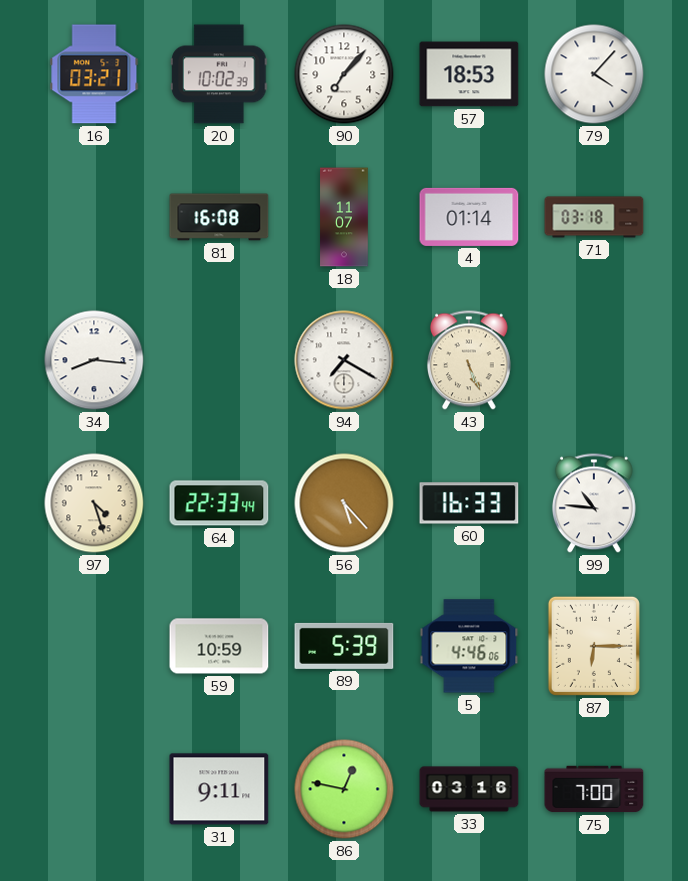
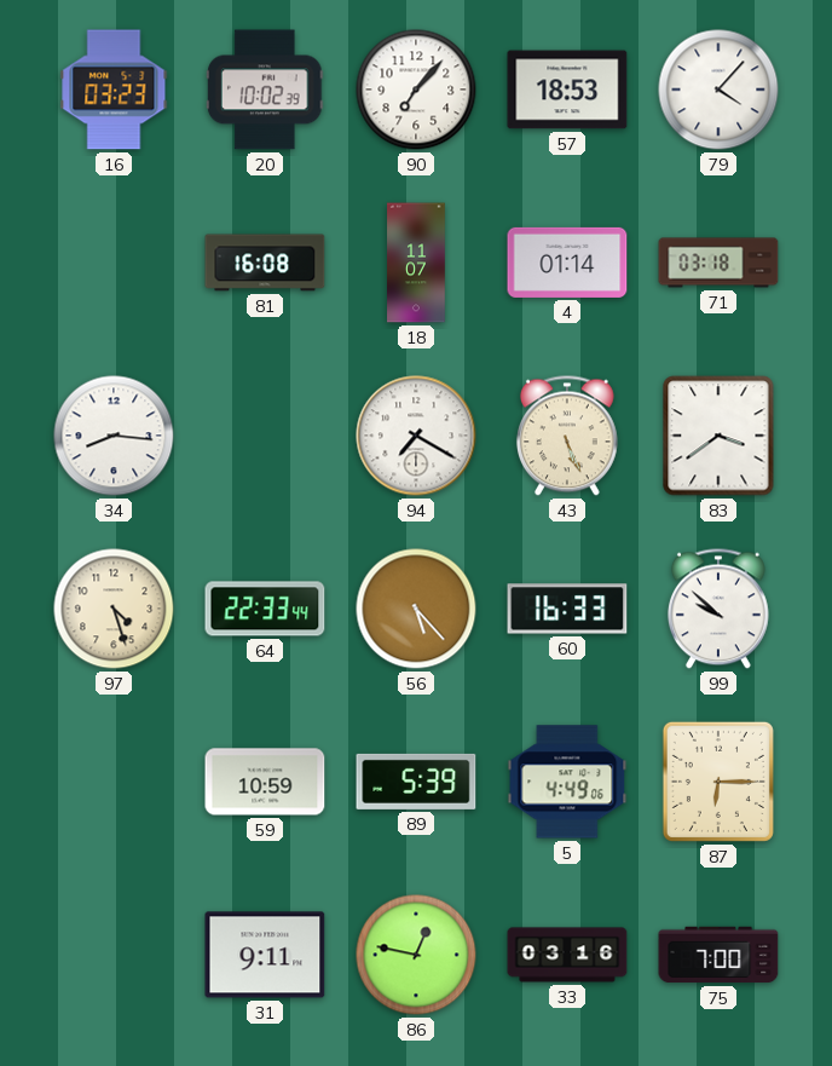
16: 03:21 -> 03:23
83: none -> 3:39
99: 10:46 -> 9:52
5: 4:46 -> 4:49
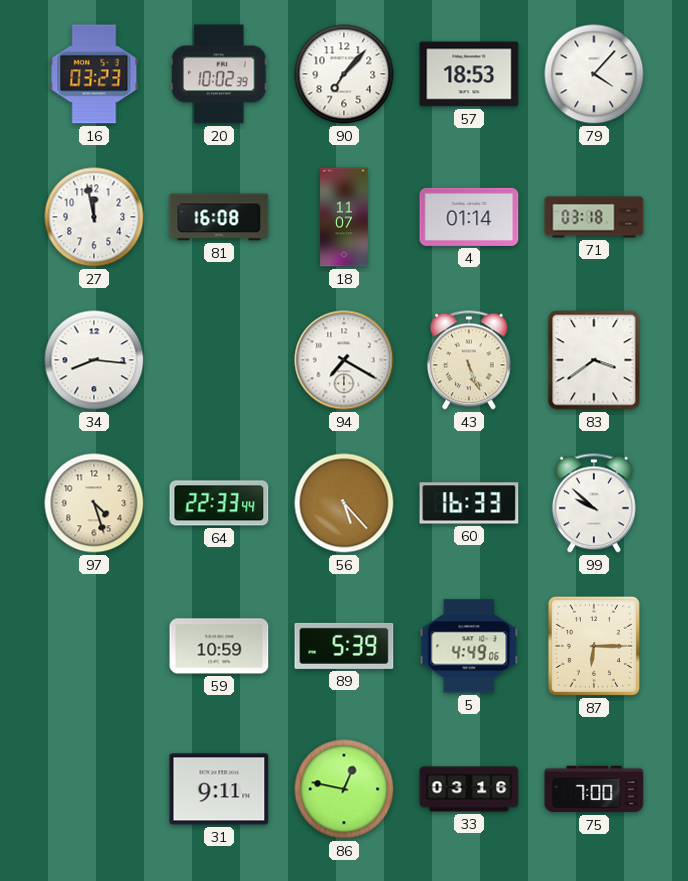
27: none -> 11:58
